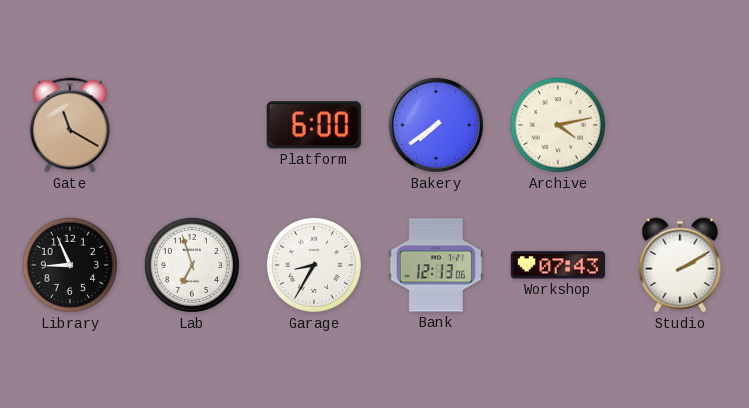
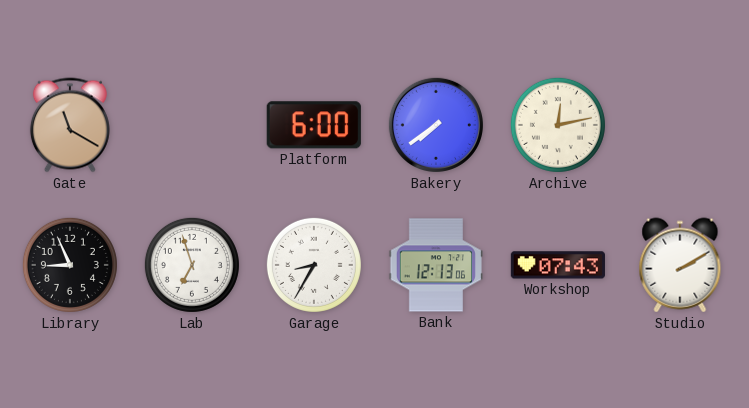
Archive: 4:13 -> 12:13
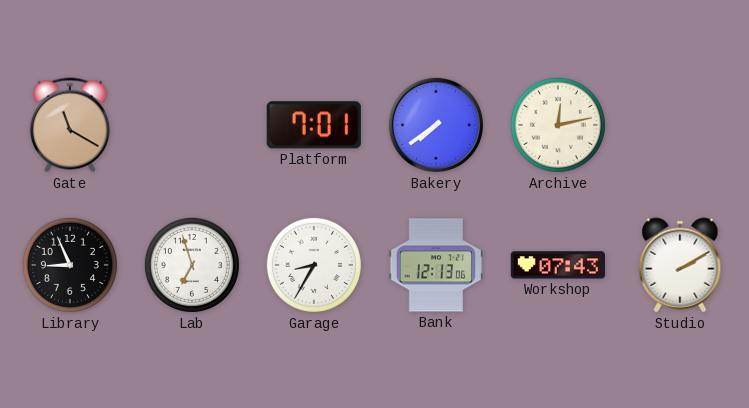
Platform: 6:00 -> 7:01
